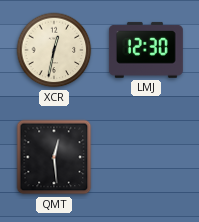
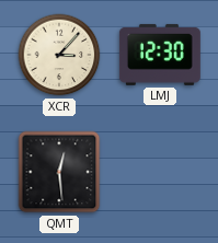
XCR: 12:32 -> 3:07
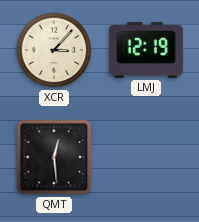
LMJ: 12:30 -> 12:19
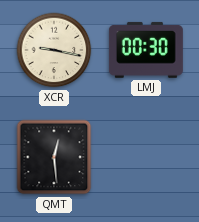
XCR: 3:07 -> 9:17
LMJ: 12:19 -> 00:30
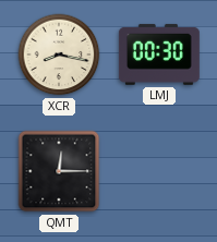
XCR: 9:17 -> 8:17
QMT: 12:29 -> 12:15
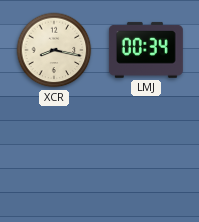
LMJ: 00:30 -> 00:34
QMT: 12:15 -> none
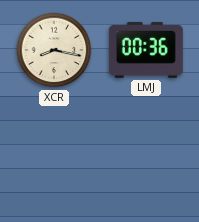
LMJ: 00:34 -> 00:36
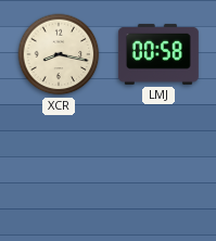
LMJ: 00:36 -> 00:58
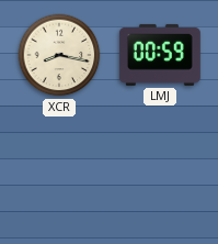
LMJ: 00:58 -> 00:59
